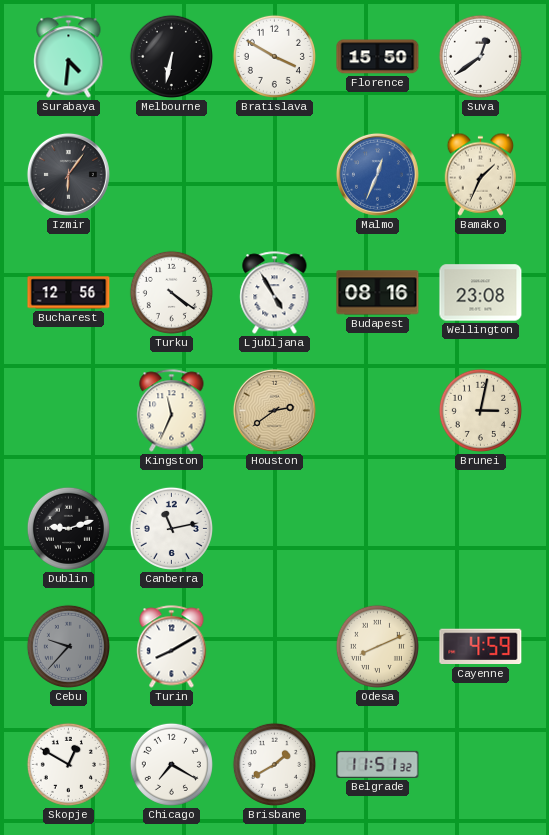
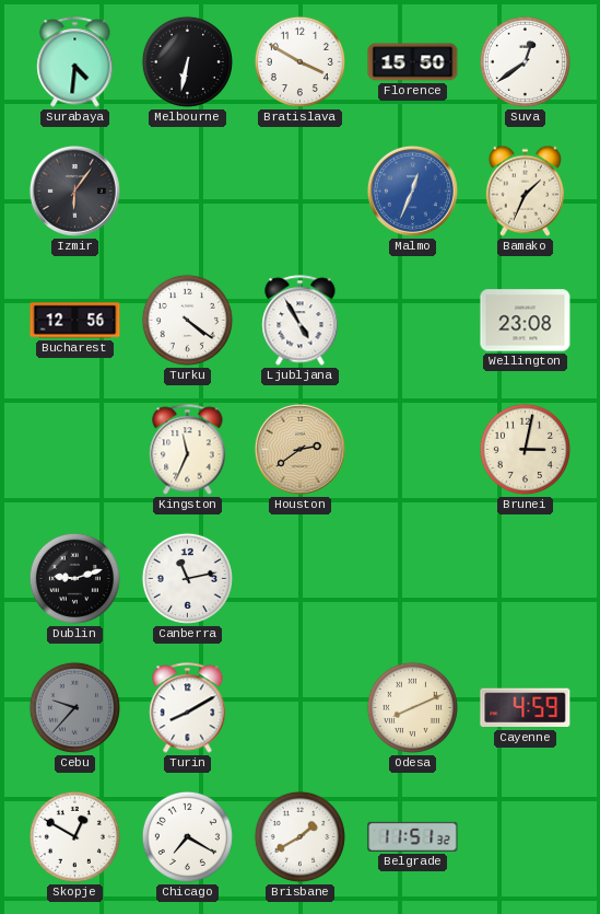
Budapest: 08:16 -> none
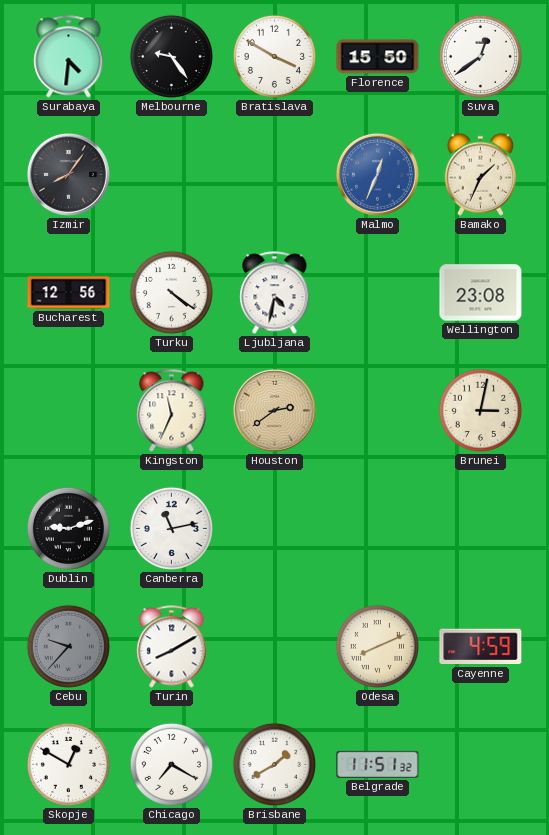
Melbourne: 6:32 -> 9:24
Izmir: 6:06 -> 8:06
Ljubljana: 4:55 -> 4:32
